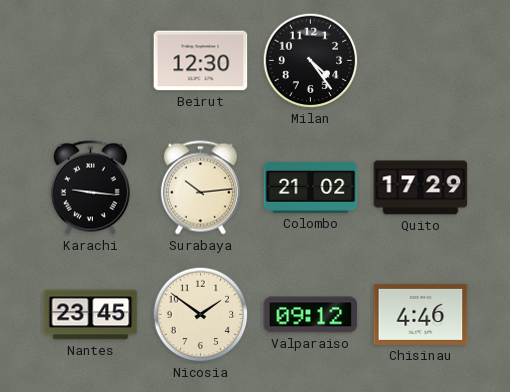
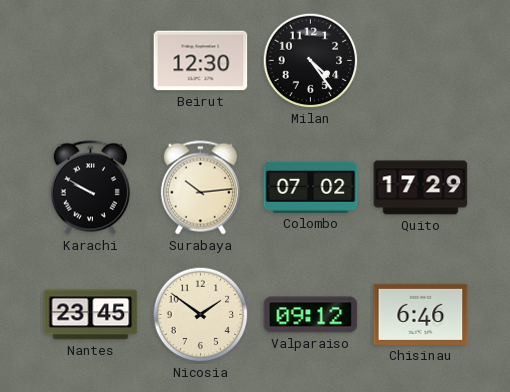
Karachi: 9:16 -> 9:50
Colombo: 21:02 -> 07:02
Chisinau: 4:46 -> 6:46
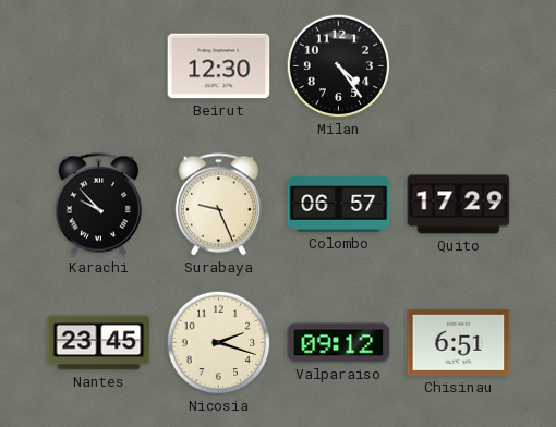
Karachi: 9:50 -> 9:53
Surabaya: 10:14 -> 9:26
Colombo: 07:02 -> 06:57
Nicosia: 1:51 -> 2:18
Chisinau: 6:46 -> 6:51
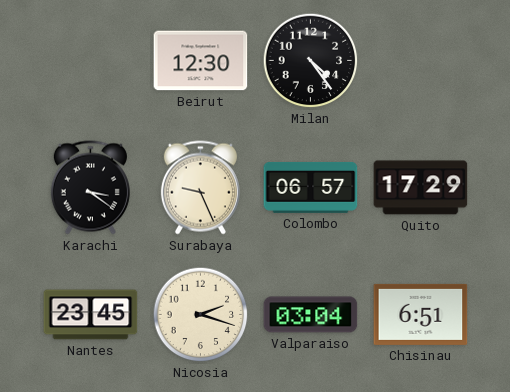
Karachi: 9:53 -> 3:21
Valparaiso: 09:12 -> 03:04
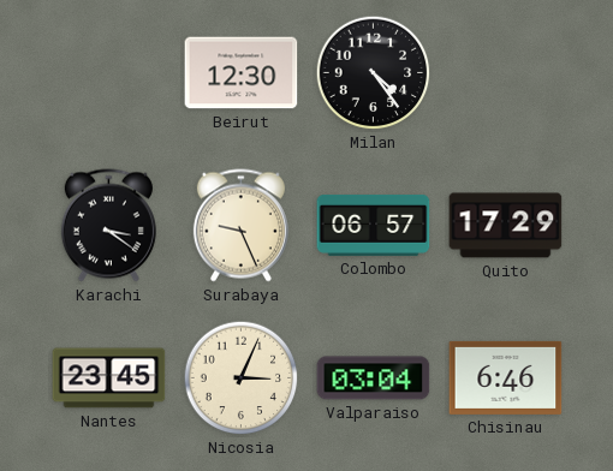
Nicosia: 2:18 -> 3:04
Chisinau: 6:51 -> 6:46
